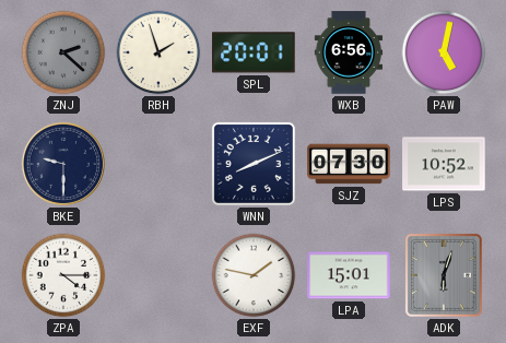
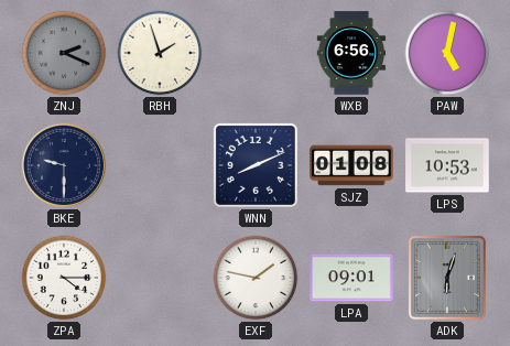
ZNJ: 2:22 -> 2:19
SPL: 20:01 -> none
SJZ: 07:30 -> 01:08
LPS: 10:52 -> 10:53
LPA: 15:01 -> 09:01
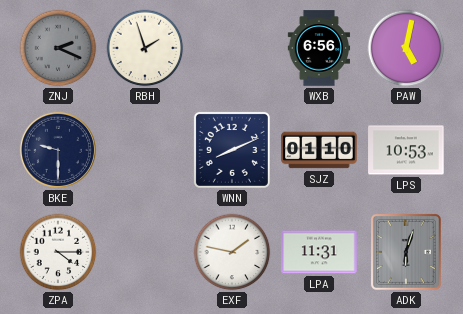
SJZ: 01:08 -> 01:10
LPA: 09:01 -> 11:31
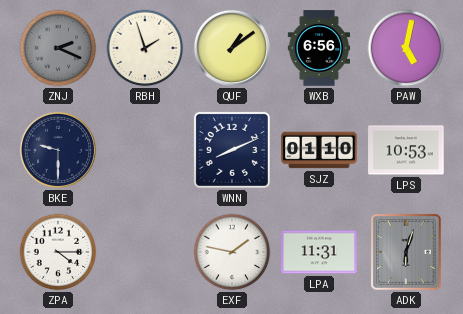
QUF: none -> 1:09
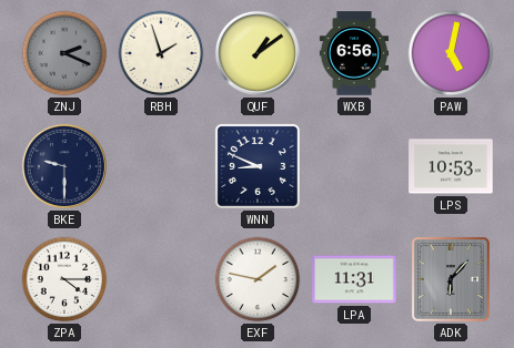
WNN: 8:11 -> 8:49
SJZ: 01:10 -> none
ADK: 6:03 -> 6:07
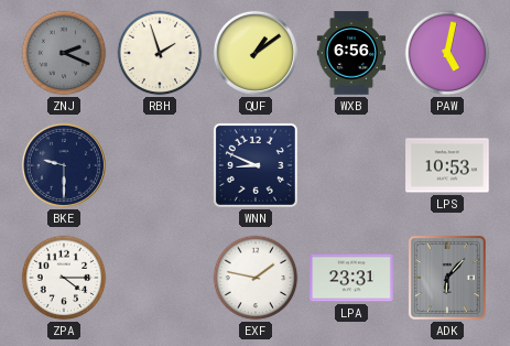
LPA: 11:31 -> 23:31
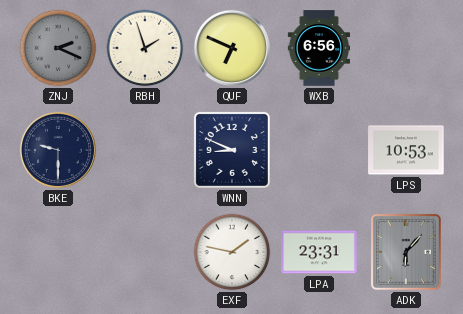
QUF: 1:09 -> 6:49
PAW: 5:02 -> none
ZPA: 4:15 -> none
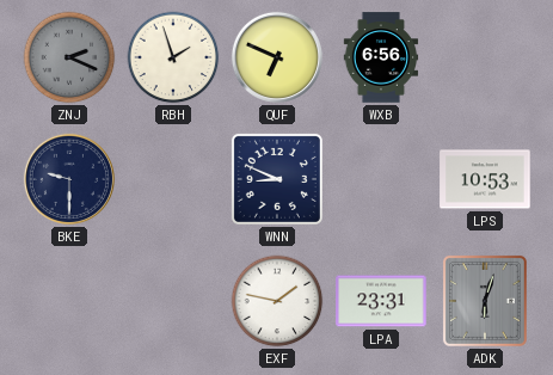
ADK: 6:07 -> 6:03
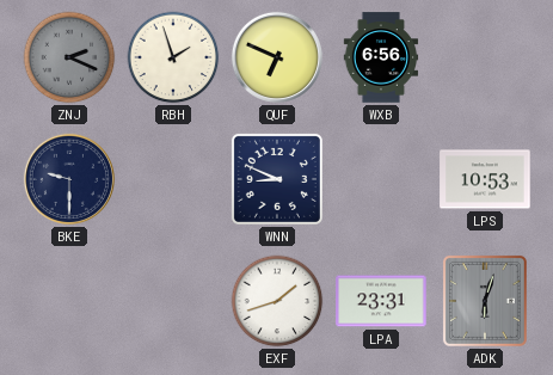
EXF: 1:47 -> 1:42
